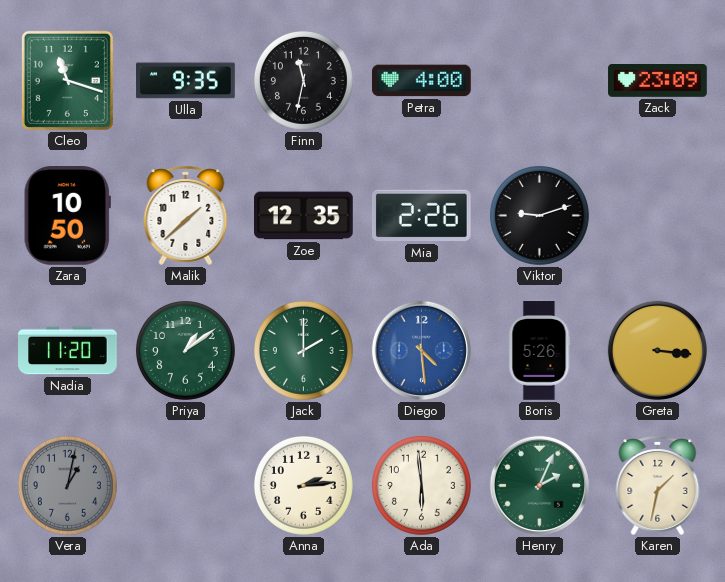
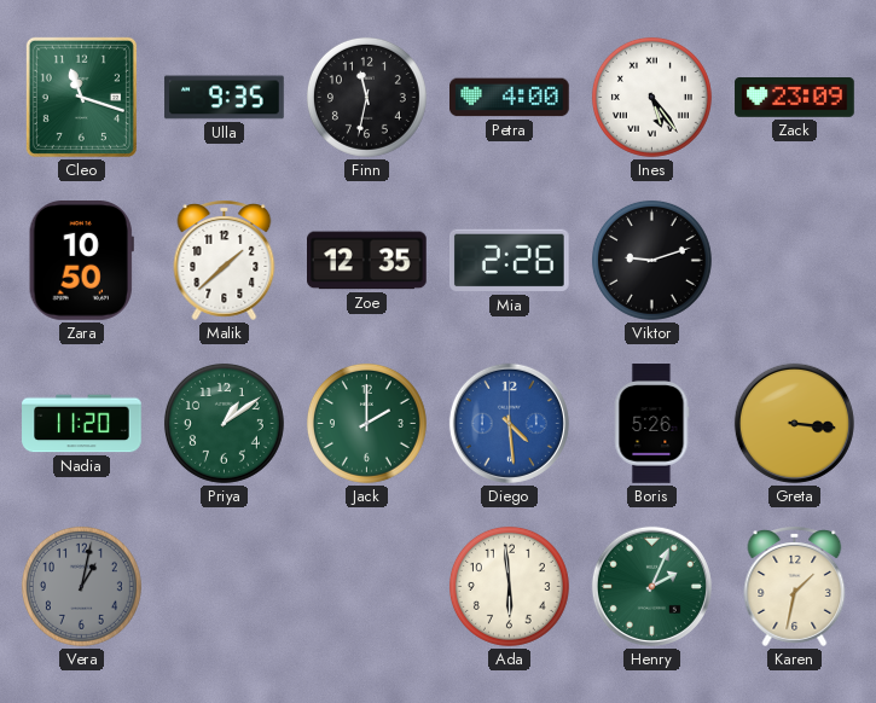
Ines: none -> 5:24
Anna: 2:14 -> none
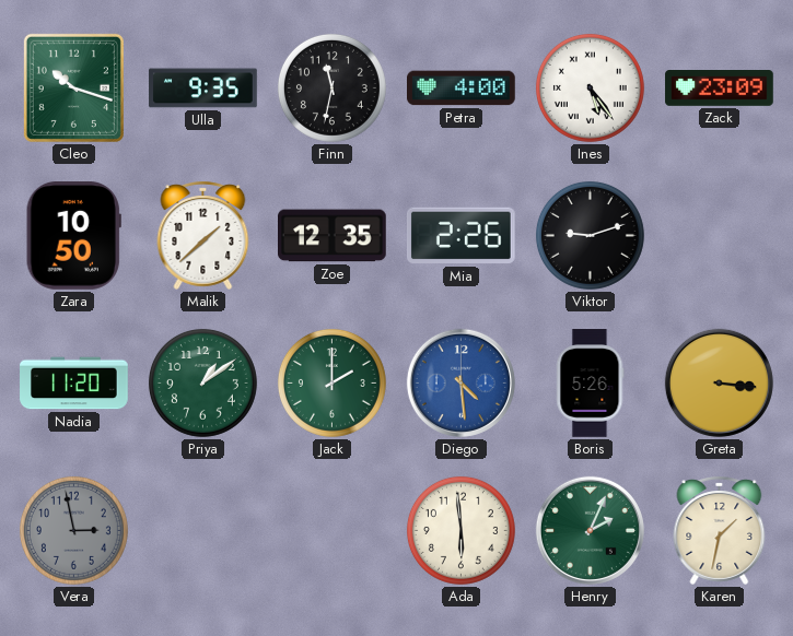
Cleo: 11:18 -> 10:18
Vera: 1:02 -> 2:58
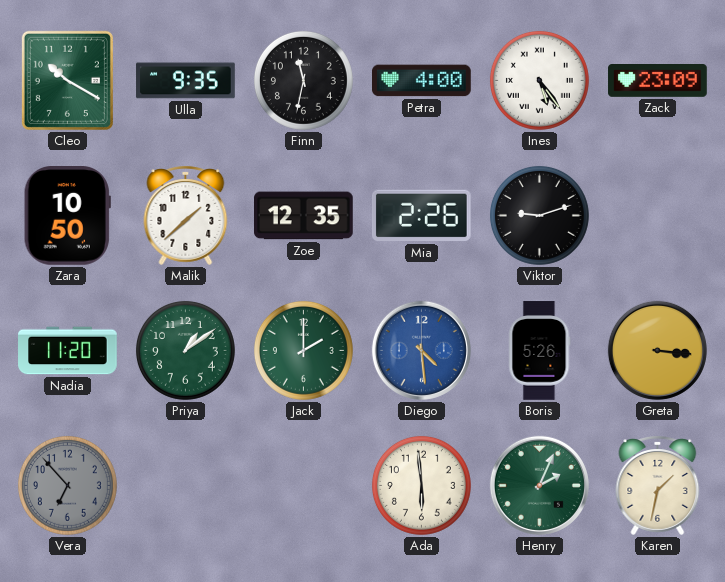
Cleo: 10:18 -> 10:20
Vera: 2:58 -> 6:53
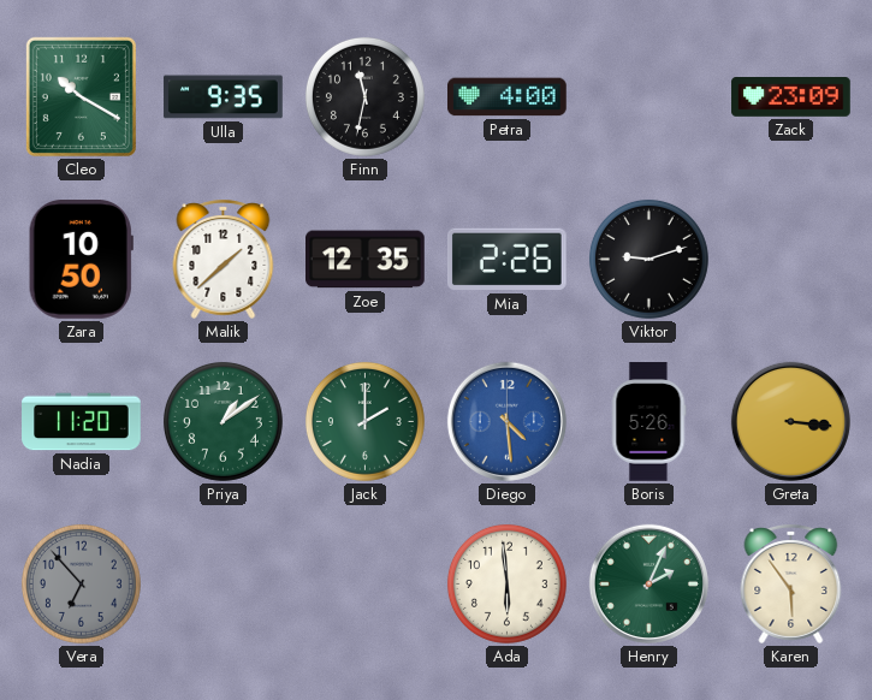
Ines: 5:24 -> none
Karen: 1:32 -> 5:54
